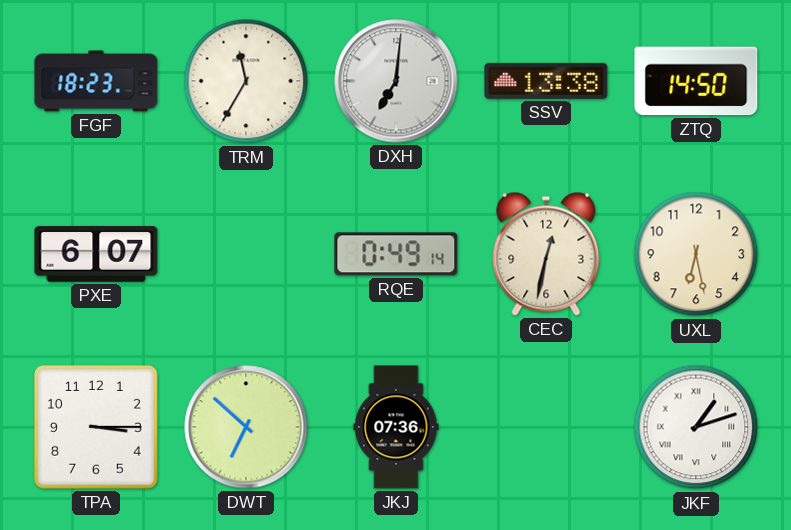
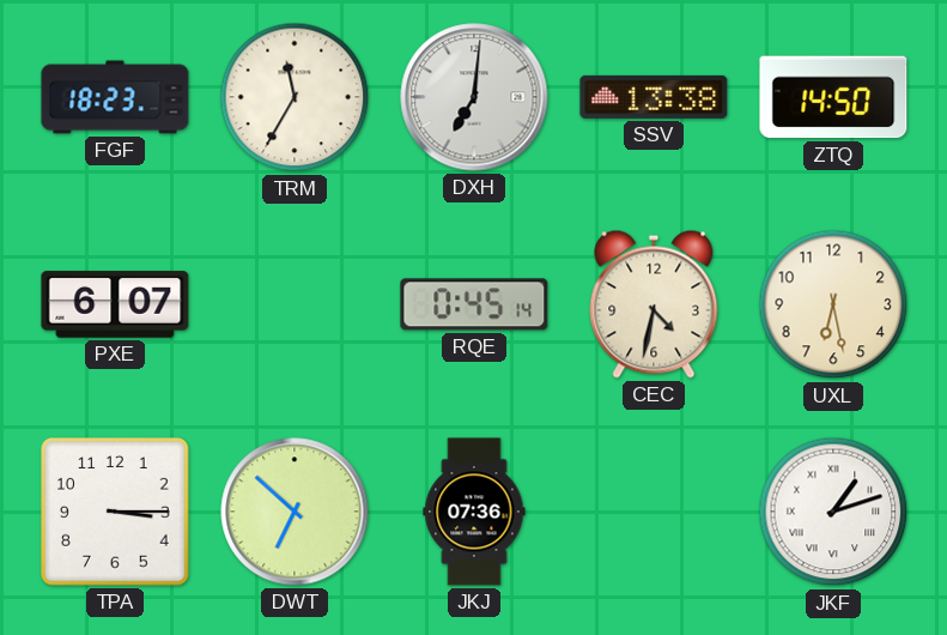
RQE: 0:49 -> 0:45
CEC: 12:32 -> 4:32
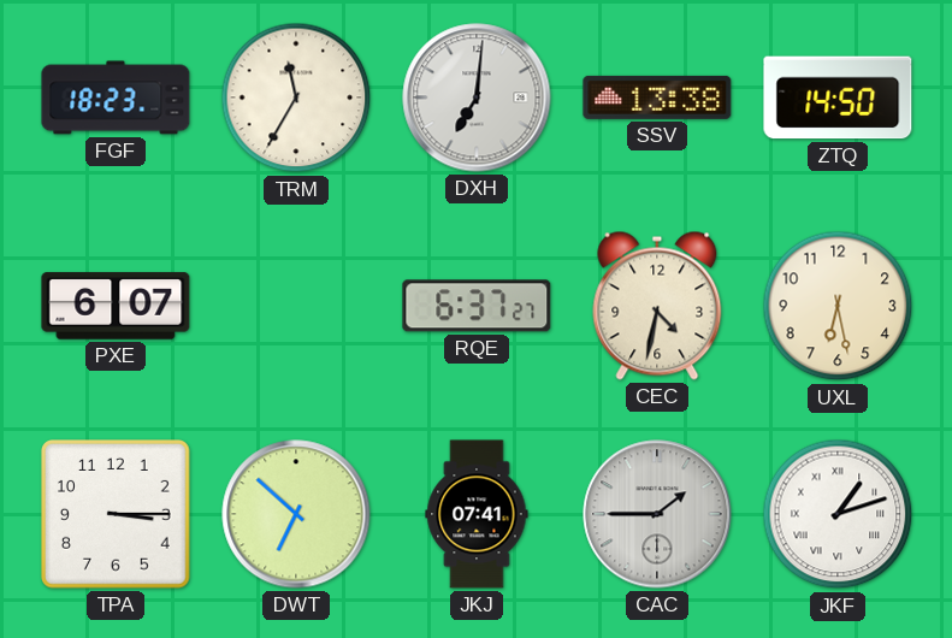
RQE: 0:45 -> 6:37
JKJ: 07:36 -> 07:41
CAC: none -> 1:45
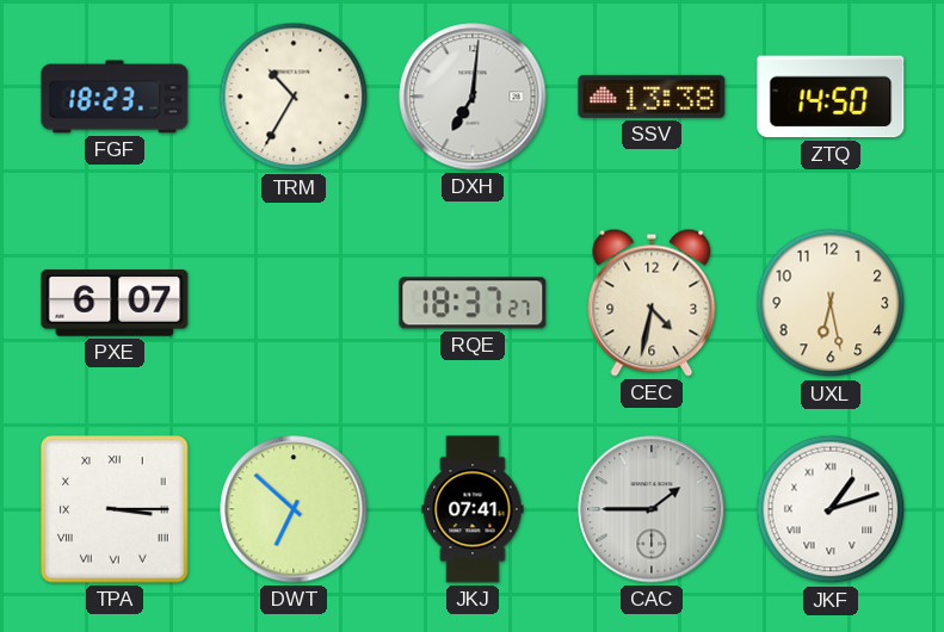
TRM: 11:35 -> 10:35
RQE: 6:37 -> 18:37
TPA numerals: Arabic -> Roman
